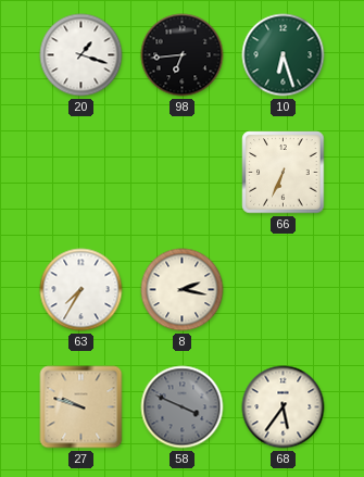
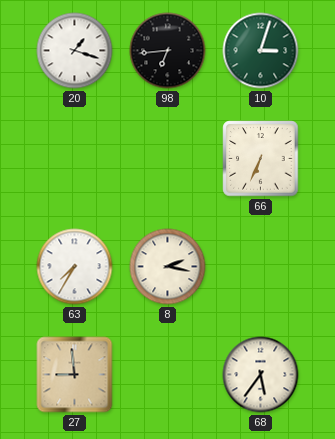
10: 6:27 -> 3:03
27: 9:48 -> 8:59
58: 3:49 -> none
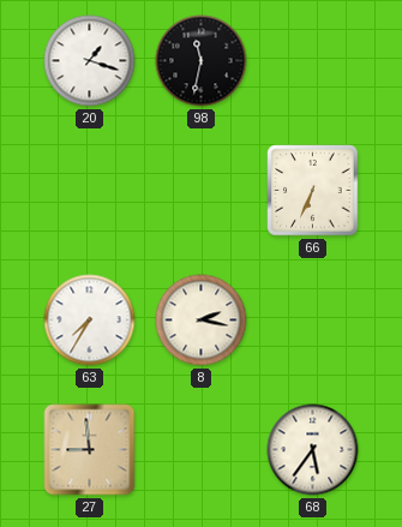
98: 6:44 -> 11:32
10: 3:03 -> none
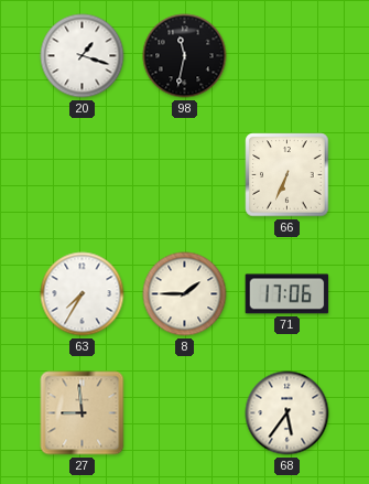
8: 2:17 -> 1:45
71: none -> 17:06
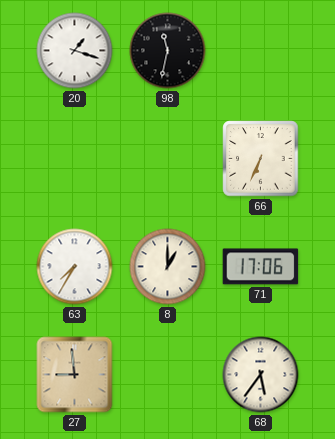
8: 1:45 -> 1:00
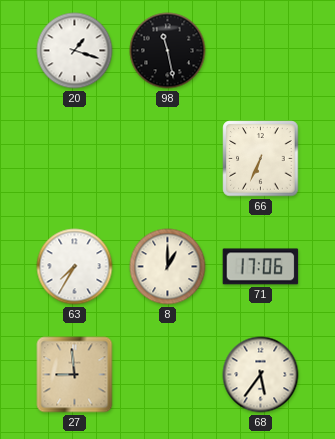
98: 11:32 -> 11:28
